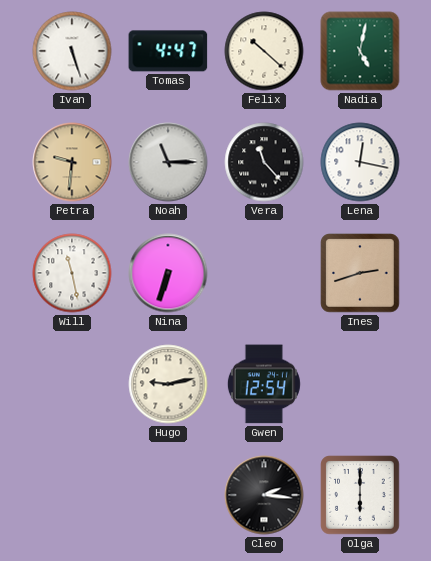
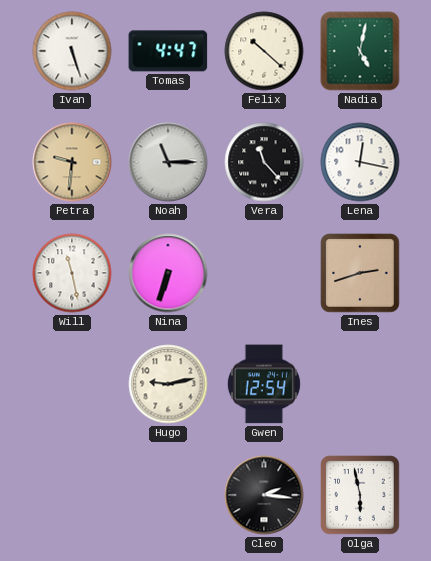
Olga: 6:00 -> 5:58
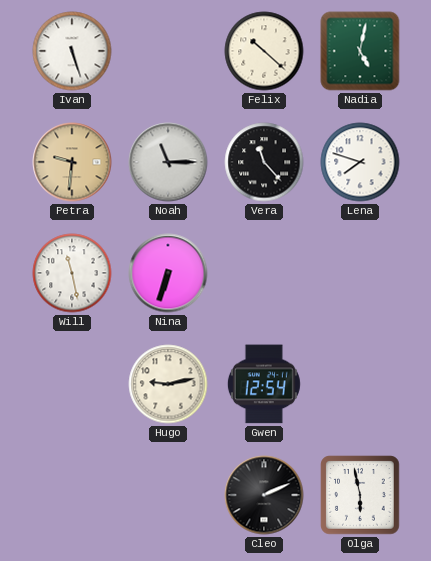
Tomas: 4:47 -> none
Lena: 12:17 -> 7:48
Ines: 2:42 -> none
Cleo: 2:16 -> 2:11
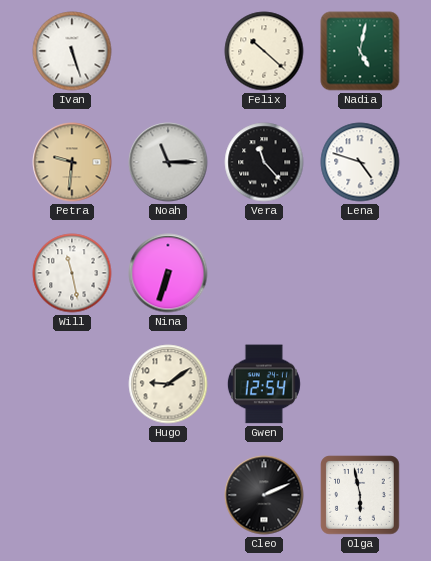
Lena: 7:48 -> 4:48
Hugo: 9:13 -> 9:09
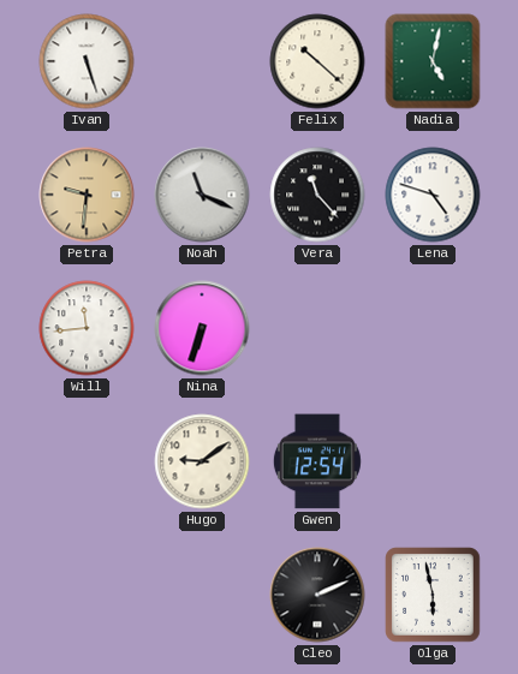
Noah: 11:15 -> 11:19
Will: 11:28 -> 11:44
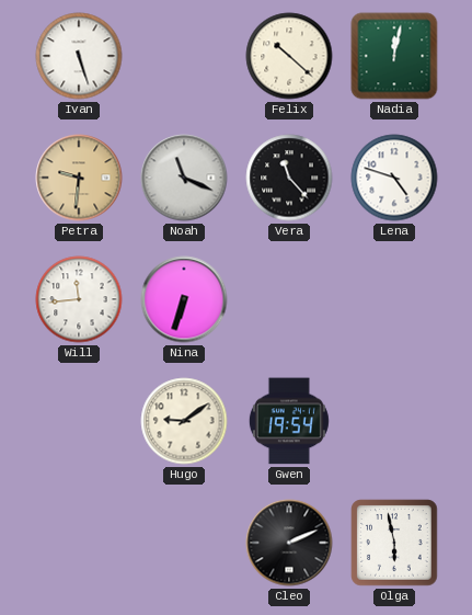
Nadia: 5:02 -> 12:02
Gwen: 12:54 -> 19:54
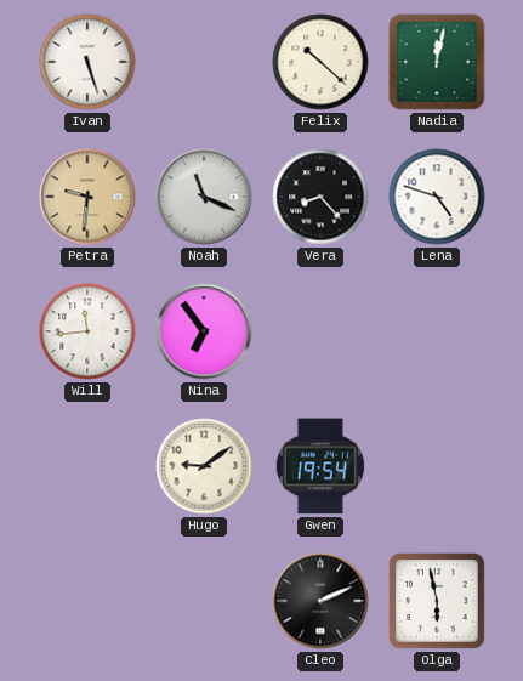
Vera: 11:23 -> 8:23
Nina: 6:33 -> 6:54
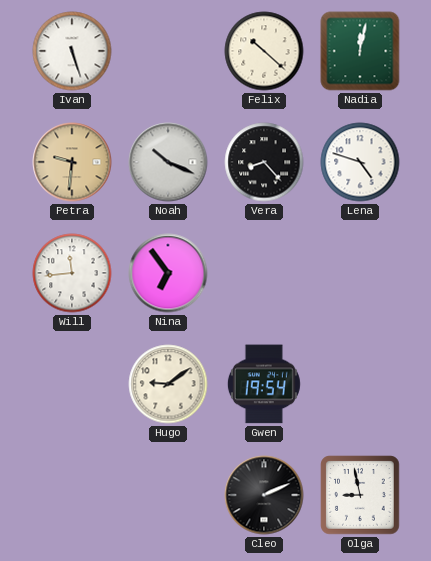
Noah: 11:19 -> 10:19
Olga: 5:58 -> 8:58
